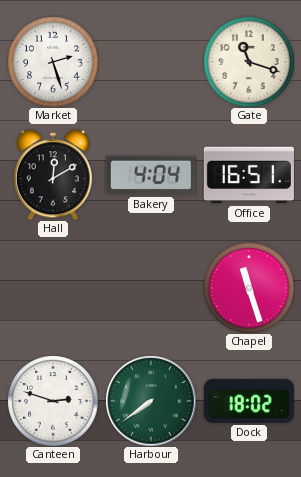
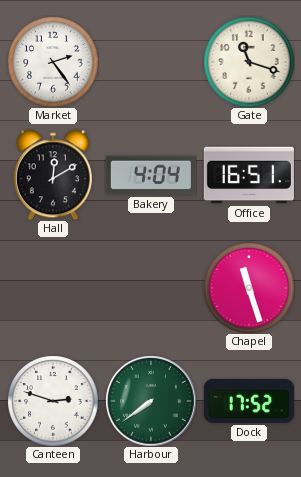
Market: 2:27 -> 2:24
Dock: 18:02 -> 17:52
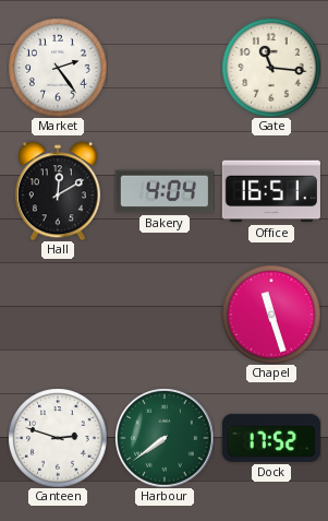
Gate: 11:18 -> 11:16
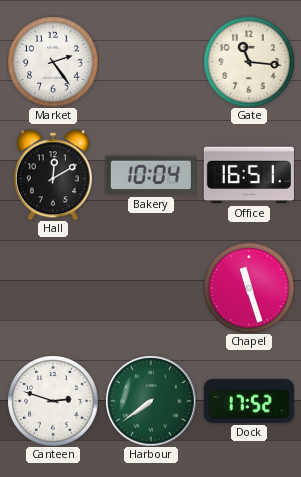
Bakery: 4:04 -> 10:04
